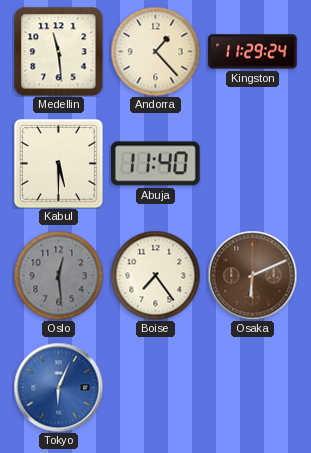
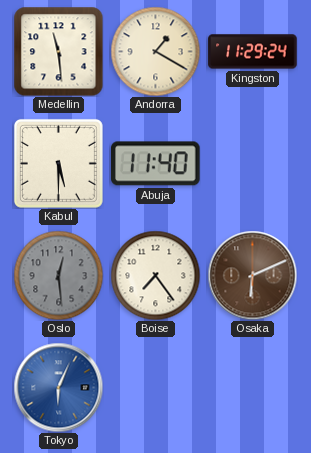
Andorra: 1:23 -> 1:20
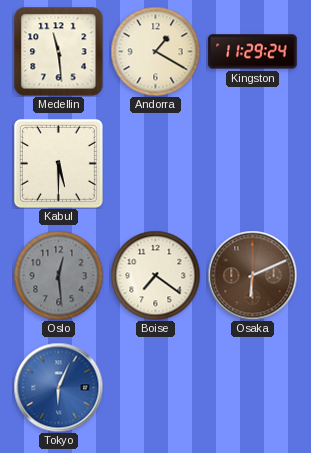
Abuja: 11:40 -> none
Boise: 7:24 -> 7:21
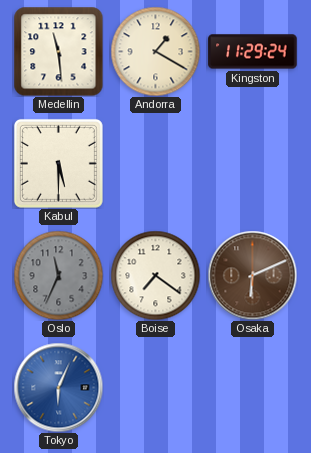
Oslo: 12:29 -> 11:34
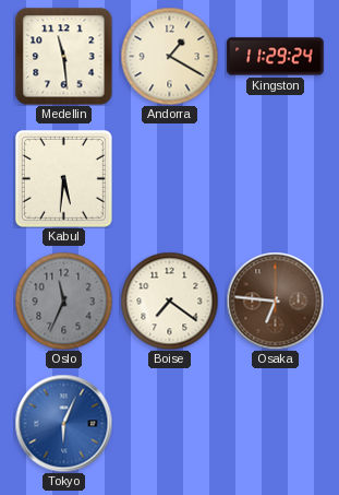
Kabul: 5:30 -> 5:31
Osaka: 6:11 -> 6:46
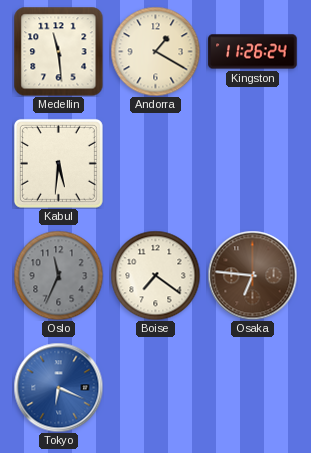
Kingston: 11:29 -> 11:26
Tokyo: 6:04 -> 6:19
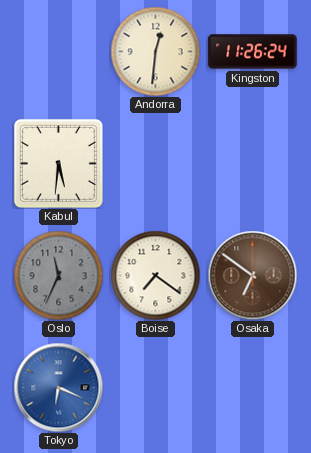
Medellin: 11:29 -> none
Andorra: 1:20 -> 12:31
Osaka: 6:46 -> 6:51
